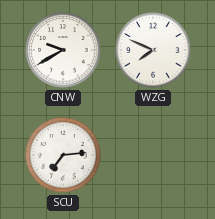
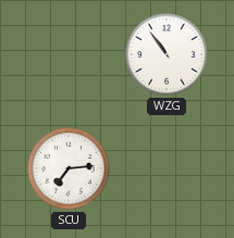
CNW: 9:40 -> none
WZG: 7:49 -> 10:54
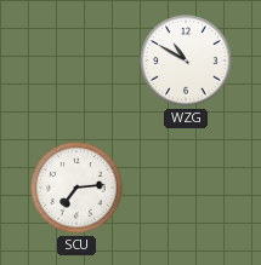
WZG: 10:54 -> 10:50
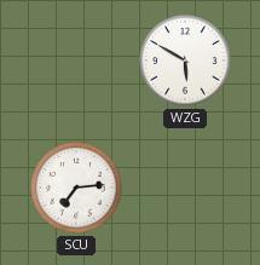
WZG: 10:50 -> 5:50
